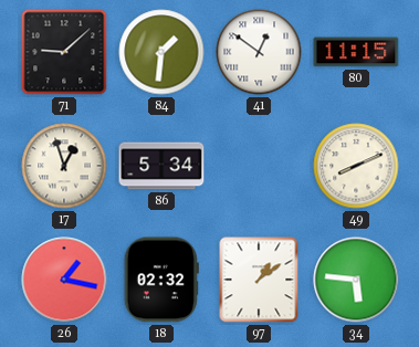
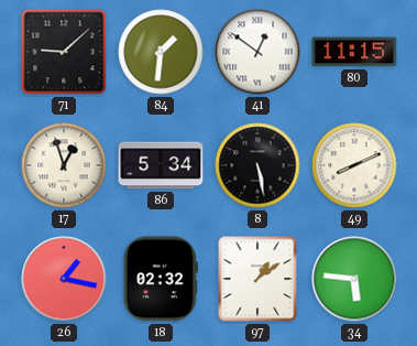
8: none -> 5:28
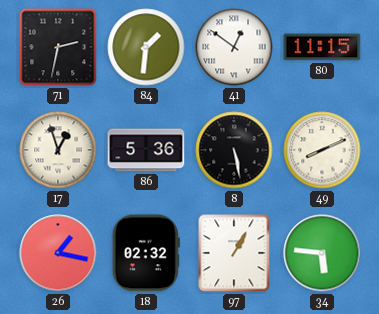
71: 9:08 -> 2:32
86: 5:34 -> 5:36
97: 1:09 -> 1:05
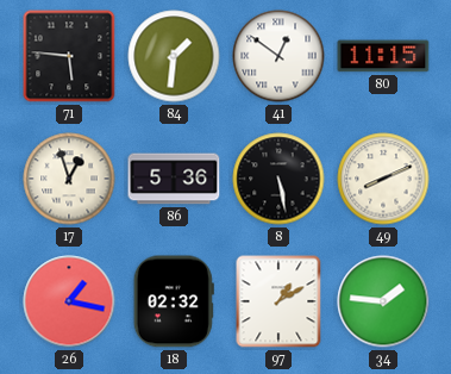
71: 2:32 -> 5:46
97: 1:05 -> 1:10
34: 5:46 -> 1:46
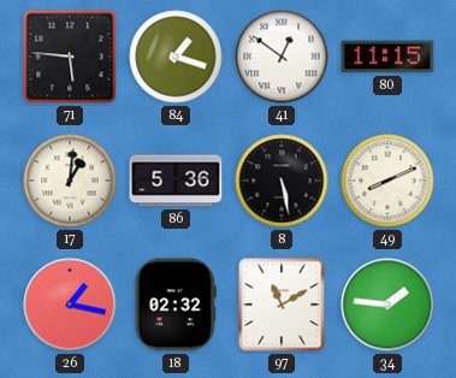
84: 1:31 -> 1:18
17: 12:57 -> 1:01
97: 1:10 -> 11:10
